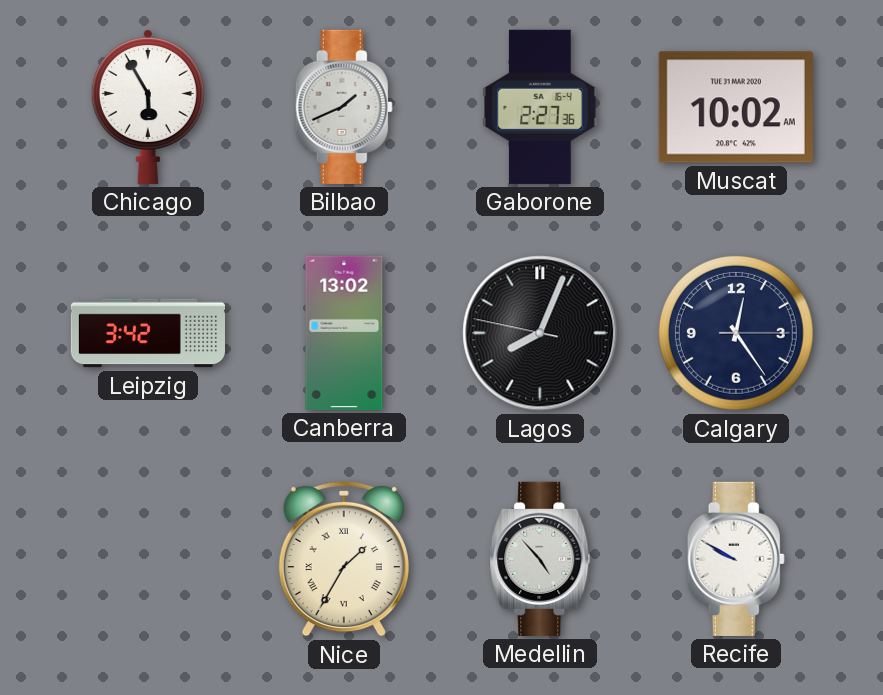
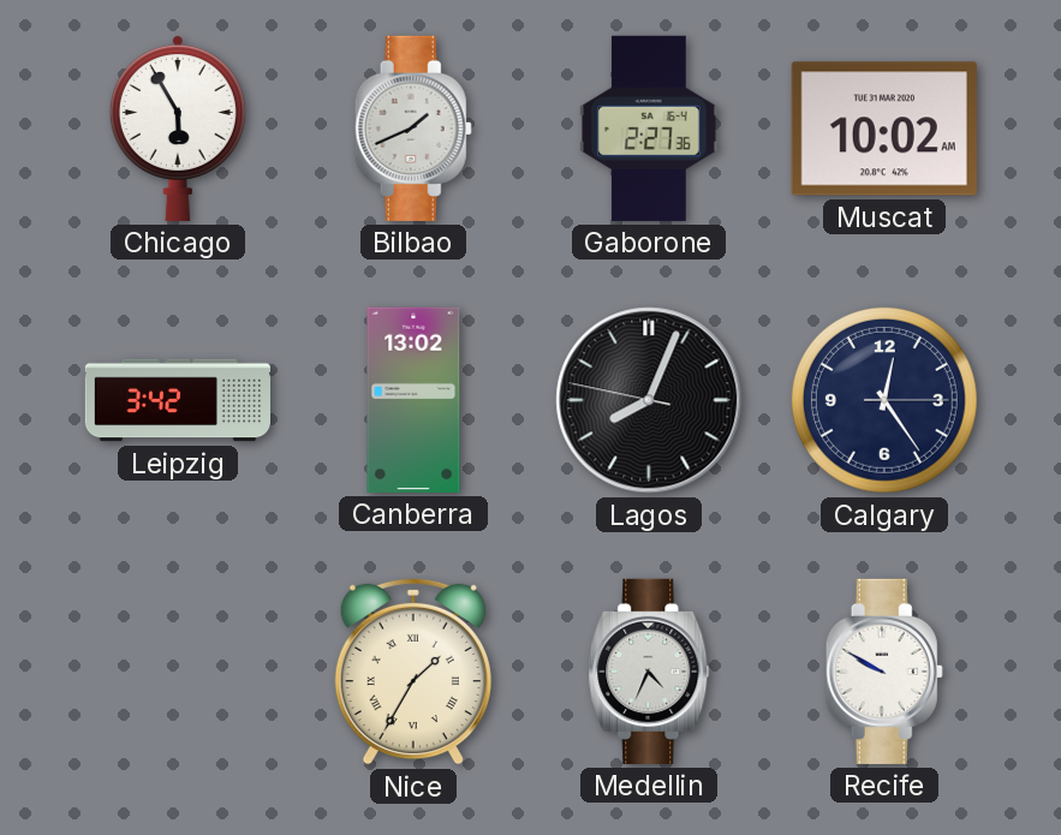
Medellin: 4:53 -> 4:34
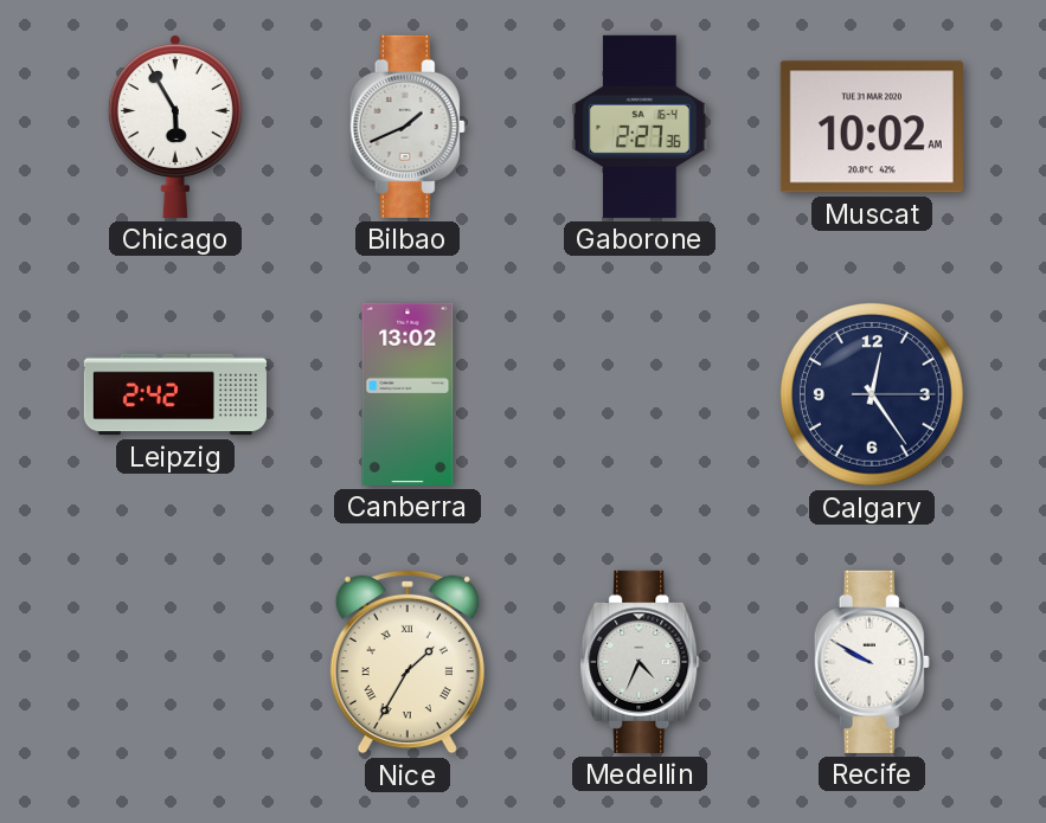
Leipzig: 3:42 -> 2:42
Lagos: 8:03 -> none
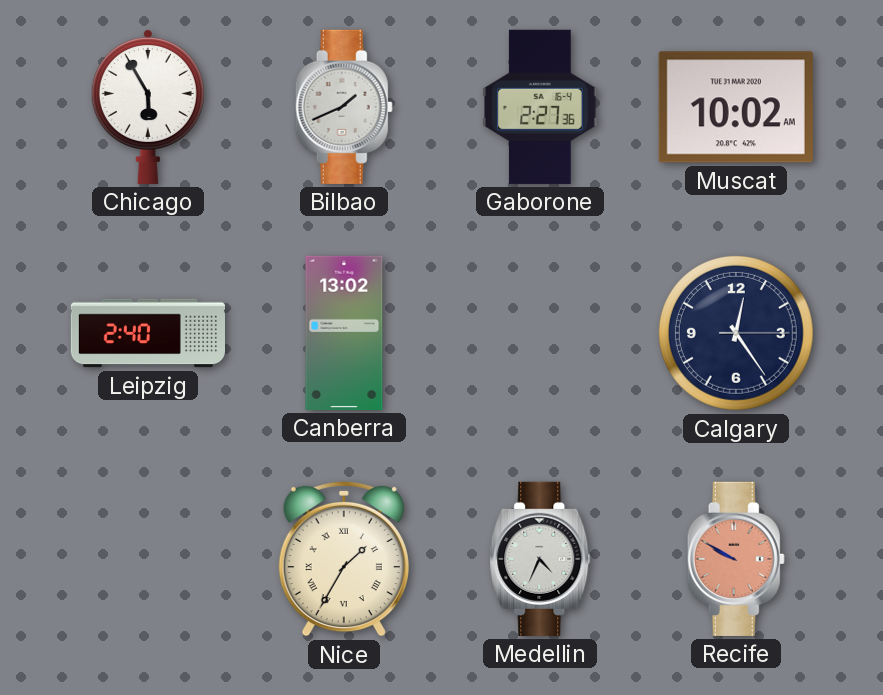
Leipzig: 2:42 -> 2:40
Recife dial: white -> salmon
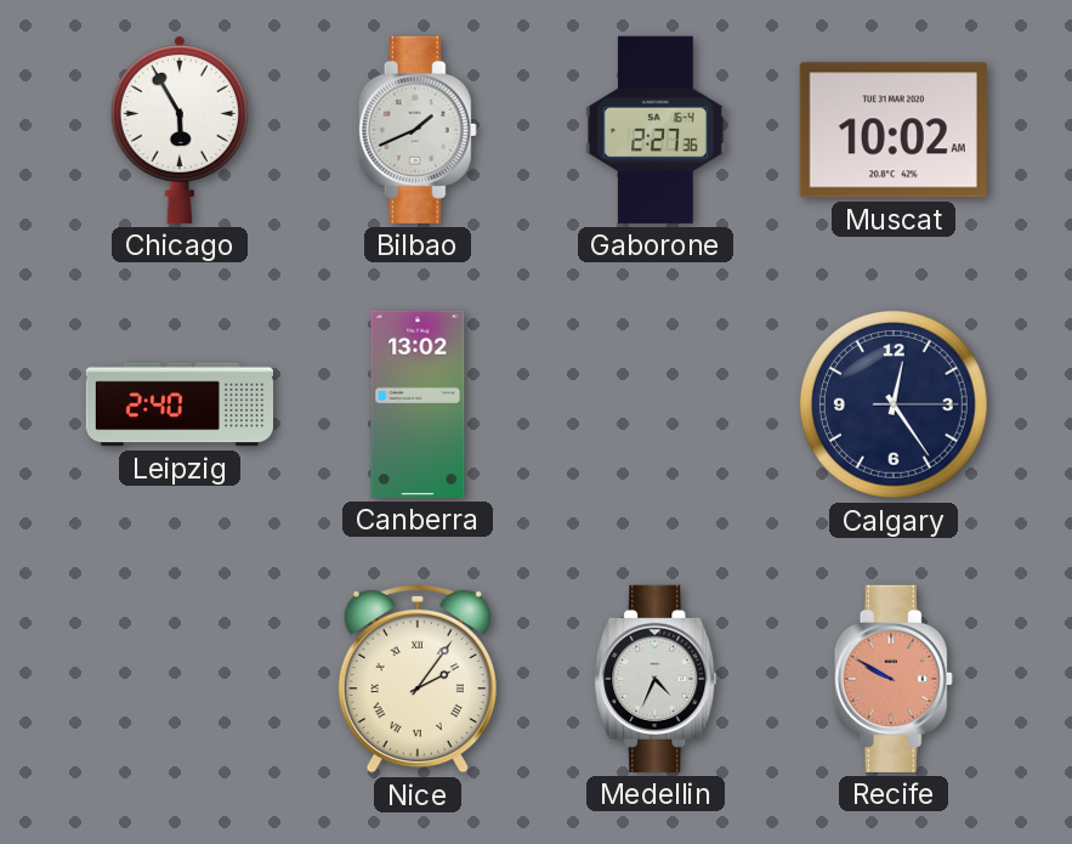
Nice: 1:35 -> 2:06
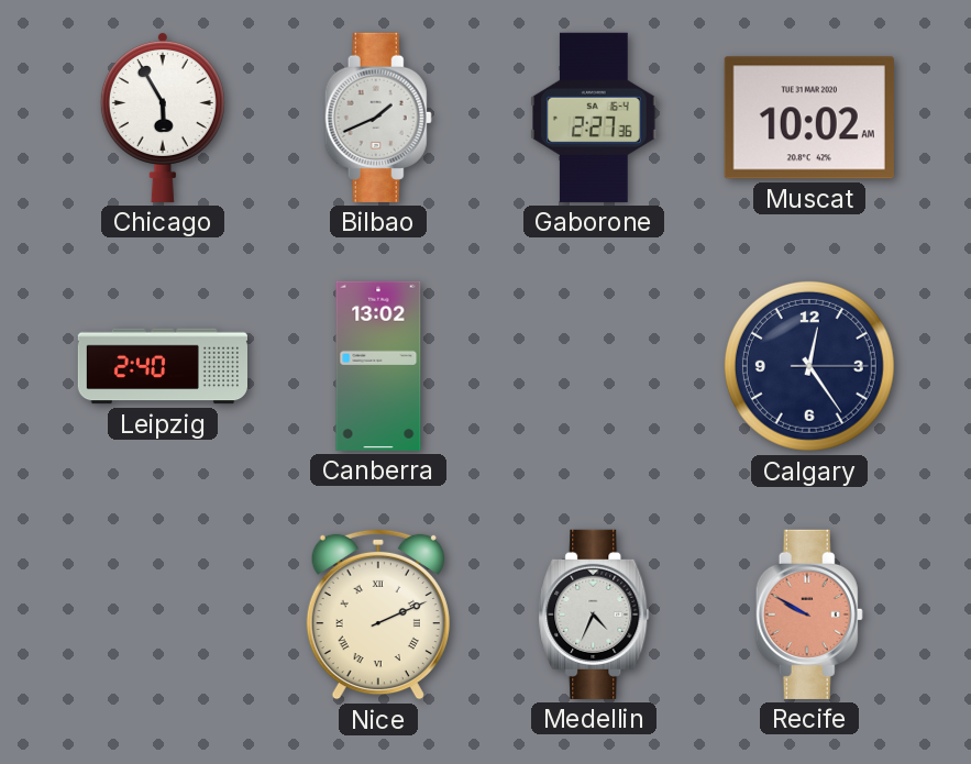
Nice: 2:06 -> 2:11
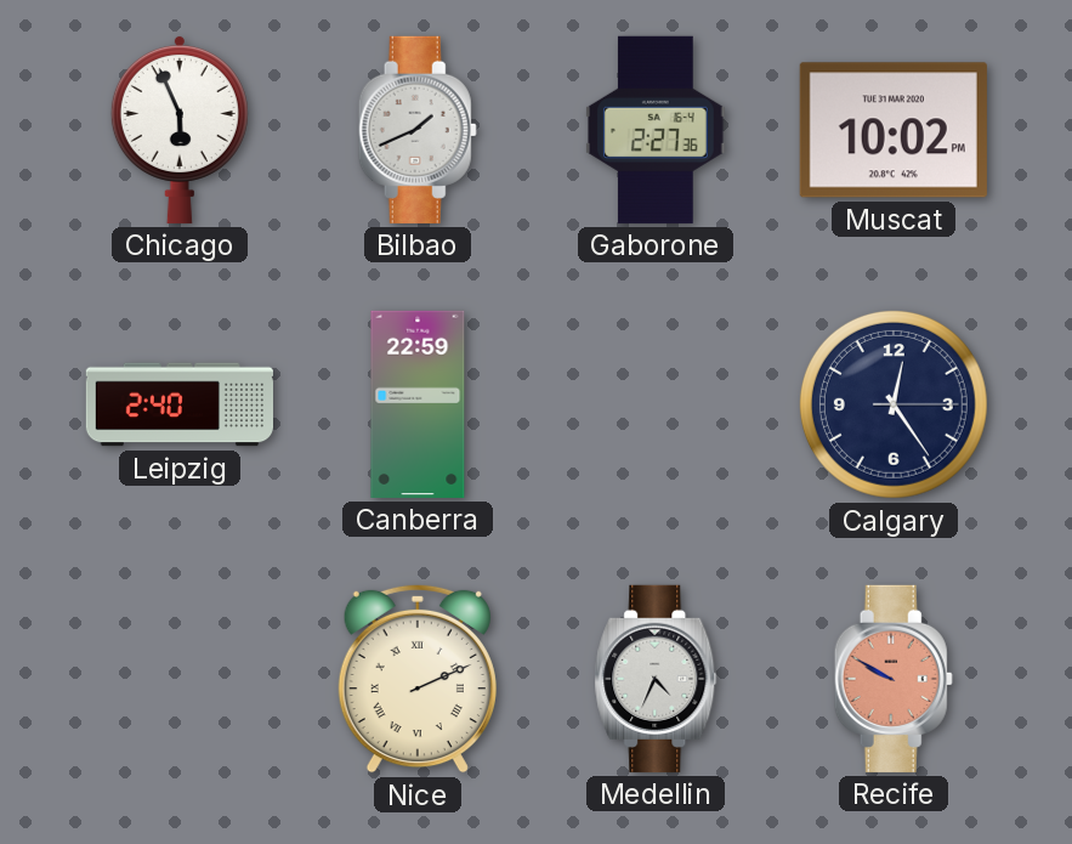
Chicago: 5:55 -> 5:56
Muscat: 10:02 AM -> 10:02 PM
Canberra: 13:02 -> 22:59
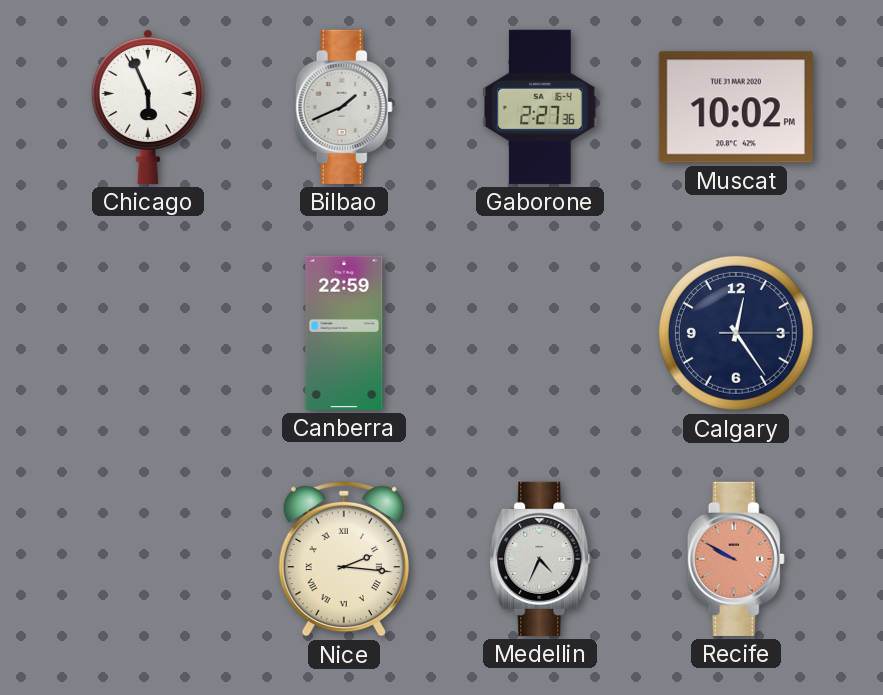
Leipzig: 2:40 -> none
Nice: 2:11 -> 2:16
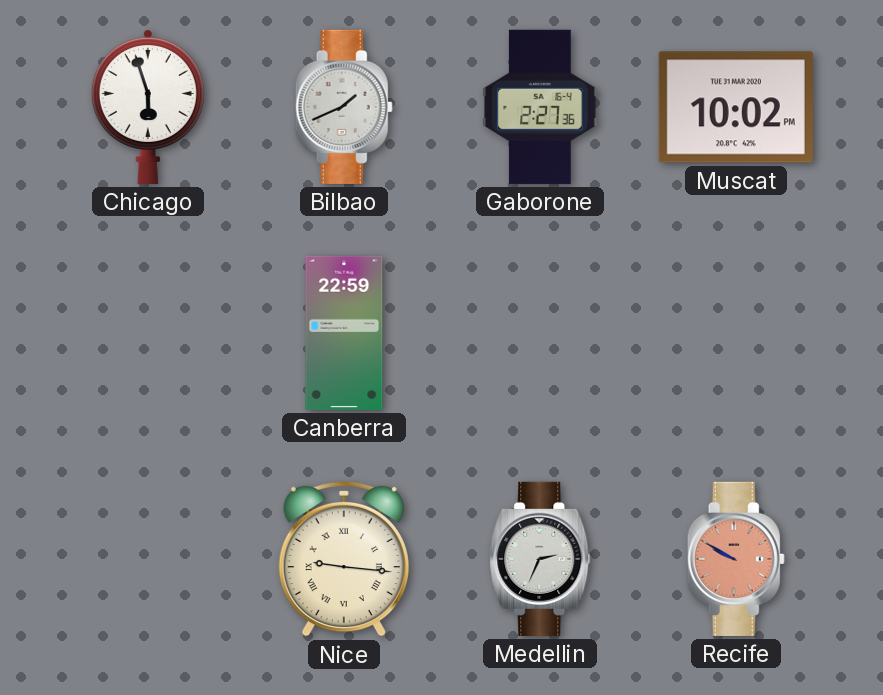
Chicago: 5:56 -> 5:57
Calgary: 12:24 -> none
Nice: 2:16 -> 9:16
Medellin: 4:34 -> 2:34
